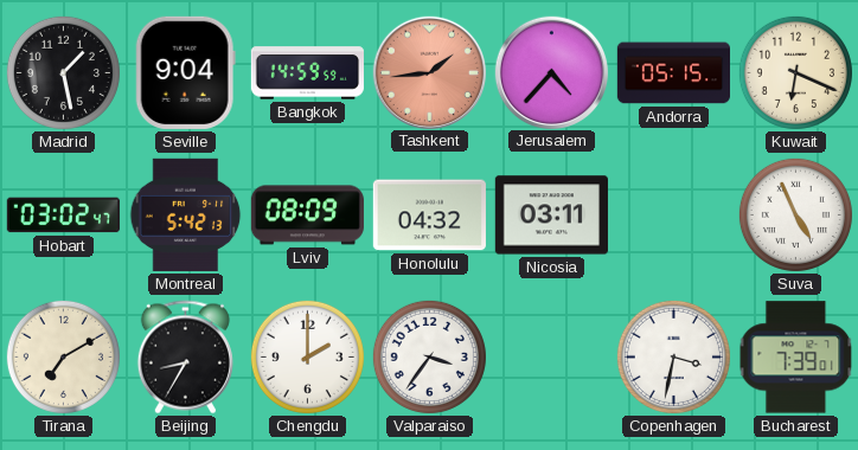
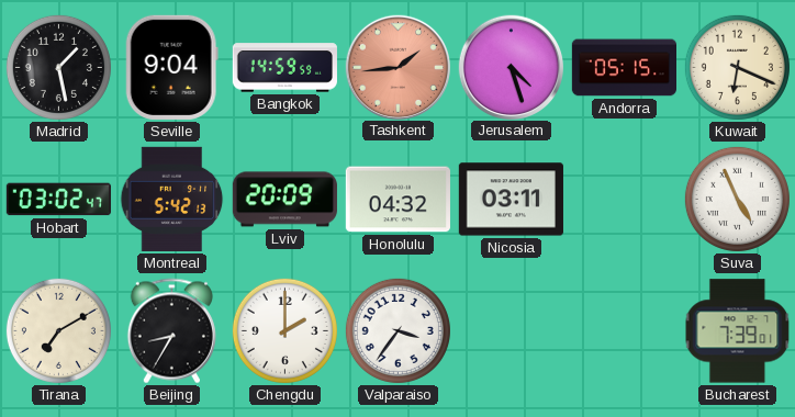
Jerusalem: 4:37 -> 4:27
Lviv: 08:09 -> 20:09
Copenhagen: 3:32 -> none
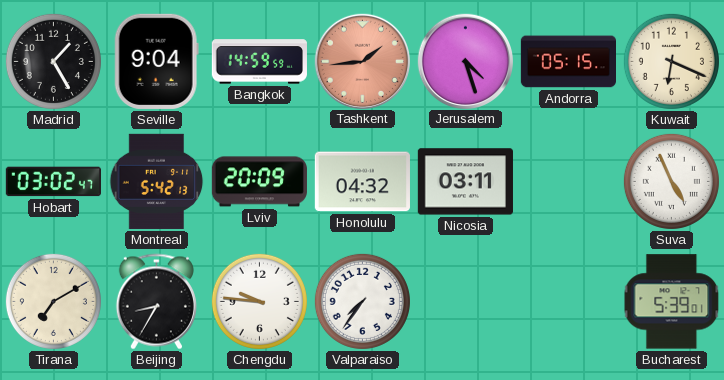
Madrid: 1:28 -> 1:25
Chengdu: 2:00 -> 9:46
Valparaiso: 3:36 -> 7:36
Bucharest: 7:39 -> 5:39
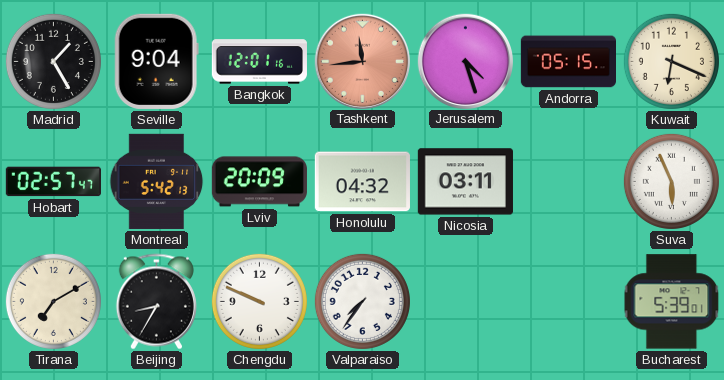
Bangkok: 14:59 -> 12:01
Tashkent: 1:44 -> 11:44
Hobart: 03:02 -> 02:57
Suva: 4:56 -> 5:56
Chengdu: 9:46 -> 9:49
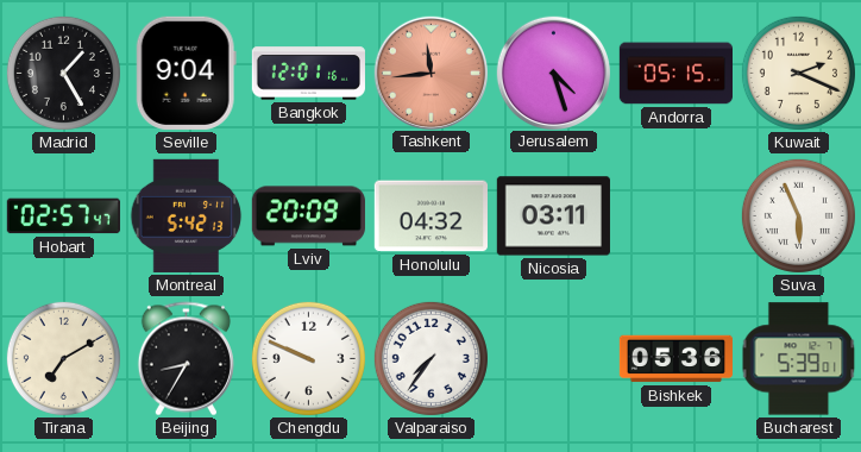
Kuwait: 6:19 -> 2:19
Bishkek: none -> 05:36
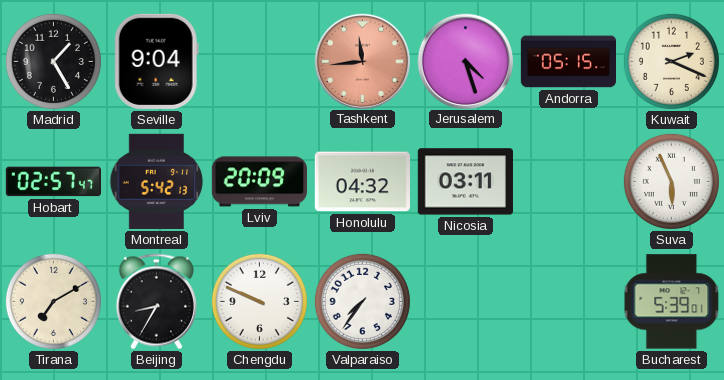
Bangkok: 12:01 -> none
Bishkek: 05:36 -> none
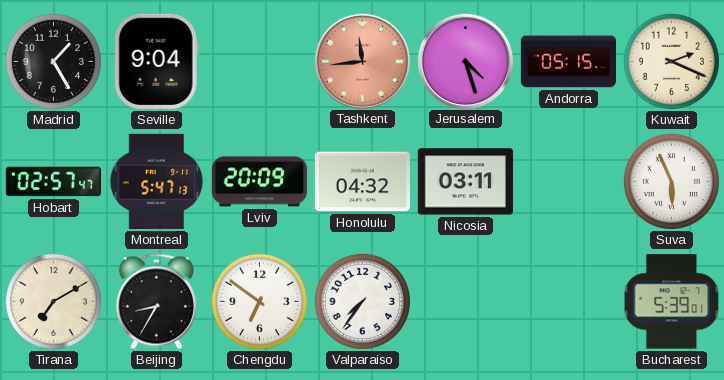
Montreal: 5:42 -> 5:47
Chengdu: 9:49 -> 6:51
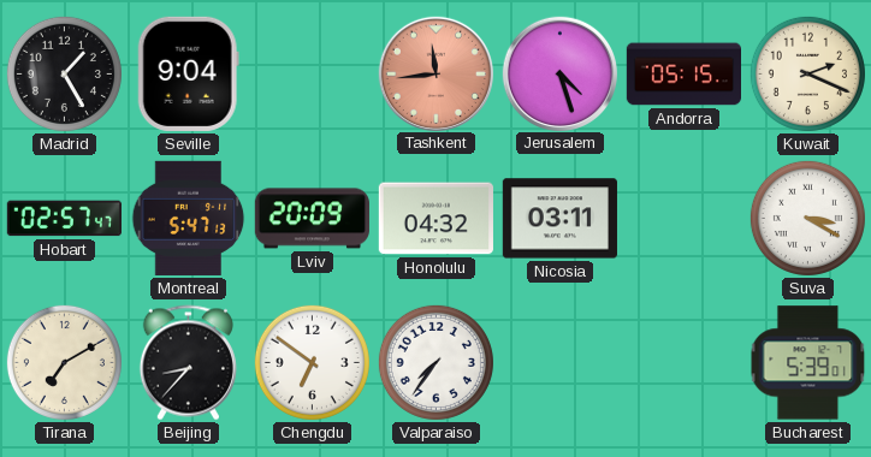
Suva: 5:56 -> 3:20
Beijing: 8:35 -> 8:37
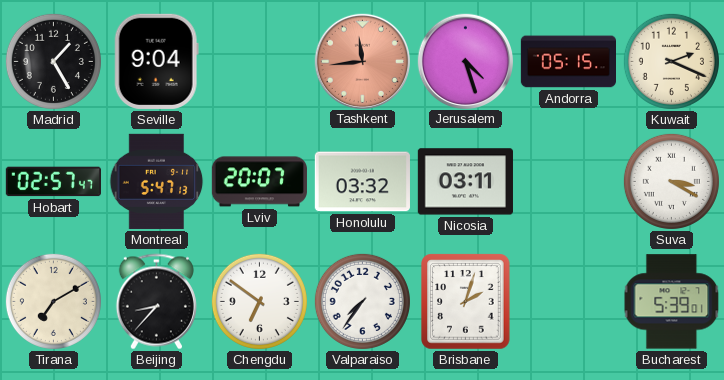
Lviv: 20:09 -> 20:07
Honolulu: 04:32 -> 03:32
Brisbane: none -> 2:03
